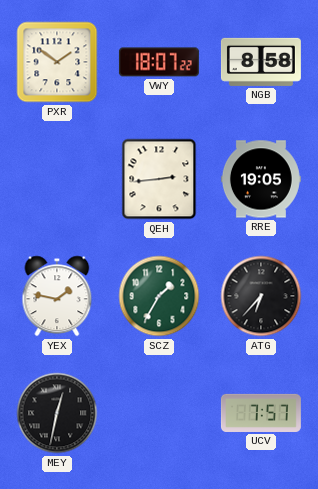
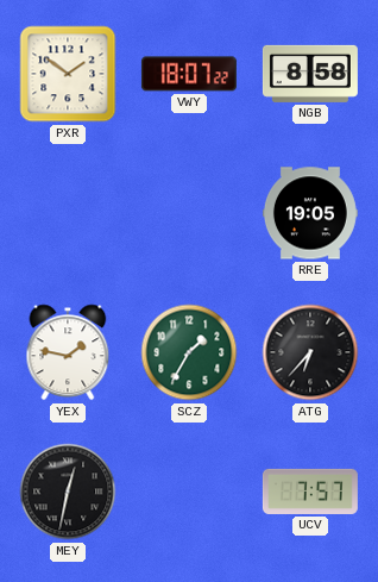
QEH: 2:44 -> none
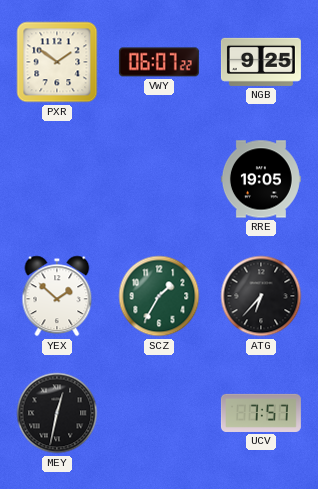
VWY: 18:07 -> 06:07
NGB: 8:58 -> 9:25
YEX: 1:47 -> 1:52
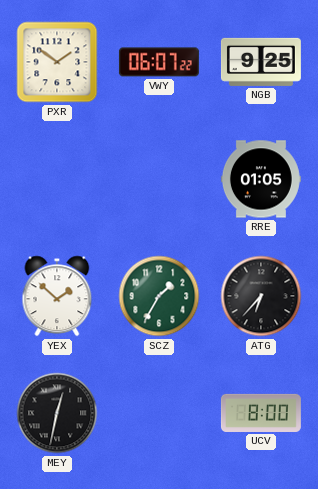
RRE: 19:05 -> 01:05
UCV: 7:57 -> 8:00
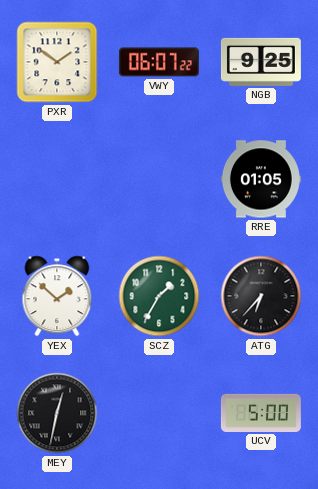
UCV: 8:00 -> 5:00
